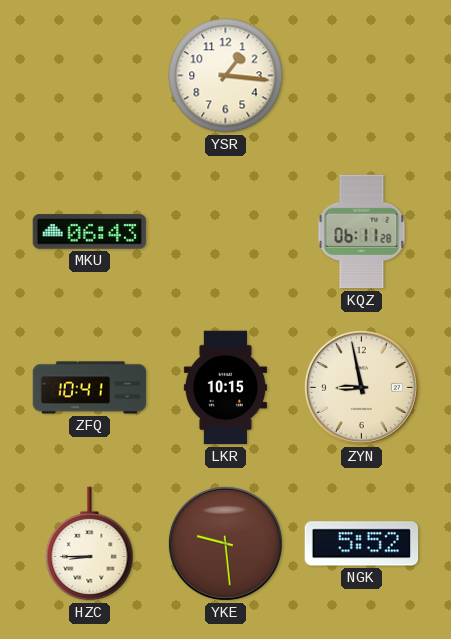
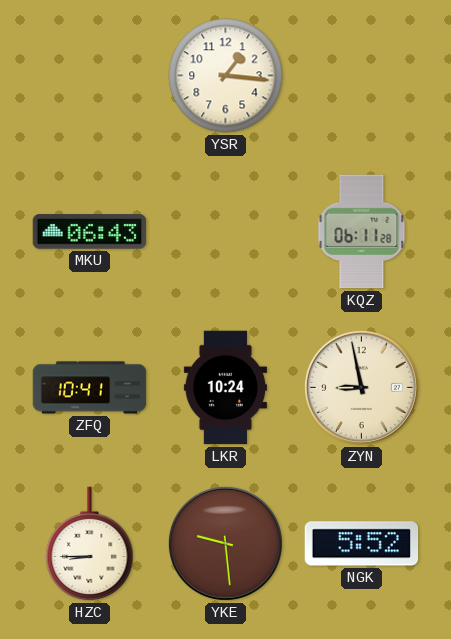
LKR: 10:15 -> 10:24
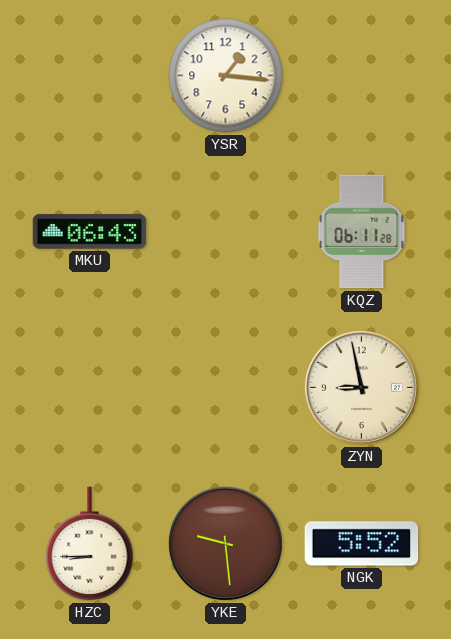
ZFQ: 10:41 -> none
LKR: 10:24 -> none
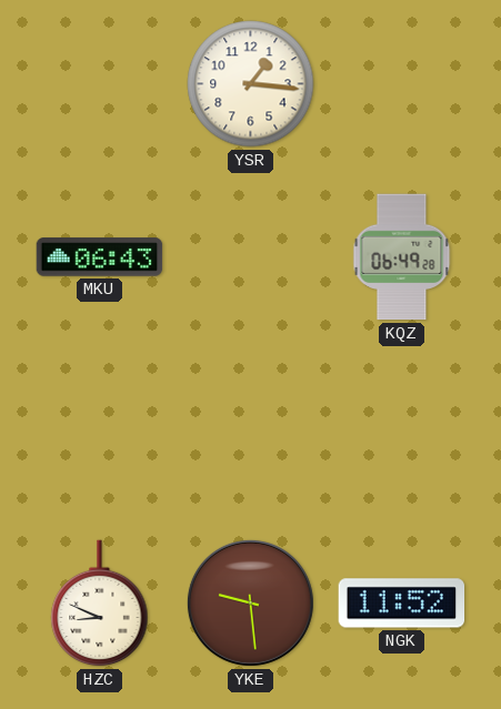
KQZ: 06:11 -> 06:49
ZYN: 8:58 -> none
HZC: 8:45 -> 8:49
NGK: 5:52 -> 11:52
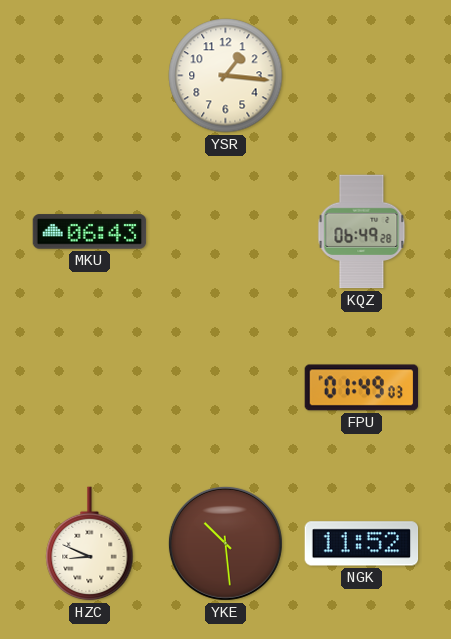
FPU: none -> 01:49
YKE: 9:29 -> 10:29
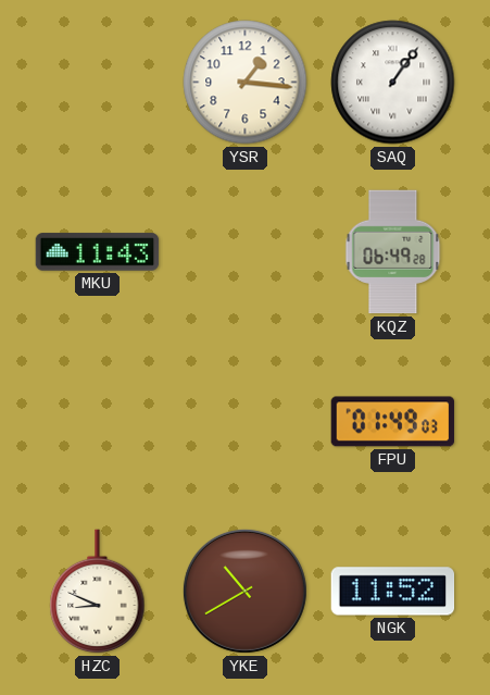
SAQ: none -> 1:06
MKU: 06:43 -> 11:43
YKE: 10:29 -> 10:40
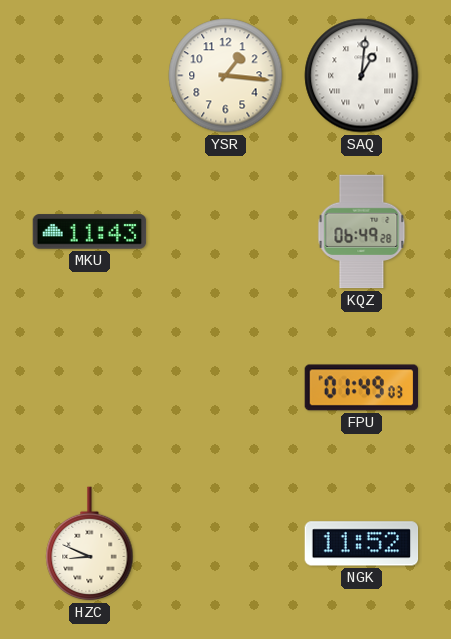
SAQ: 1:06 -> 1:01
YKE: 10:40 -> none
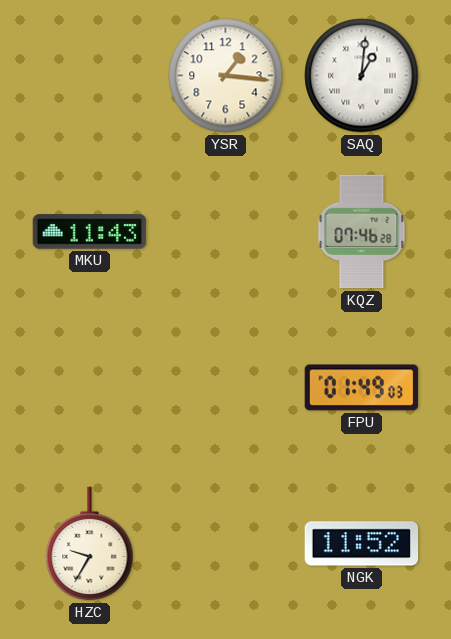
KQZ: 06:49 -> 07:46
HZC: 8:49 -> 9:35
